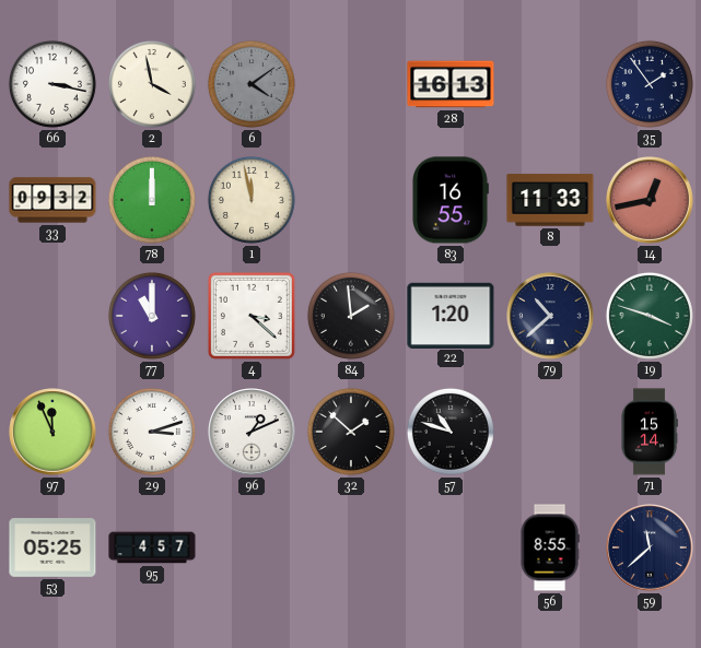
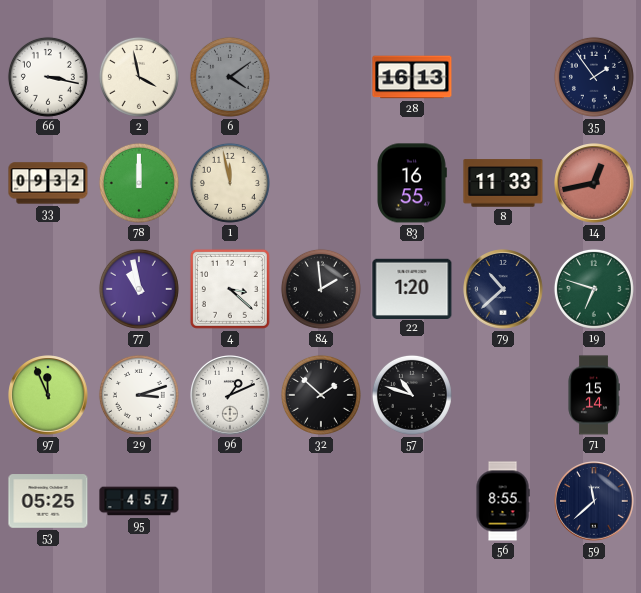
77: 11:00 -> 10:58
19: 3:48 -> 6:48
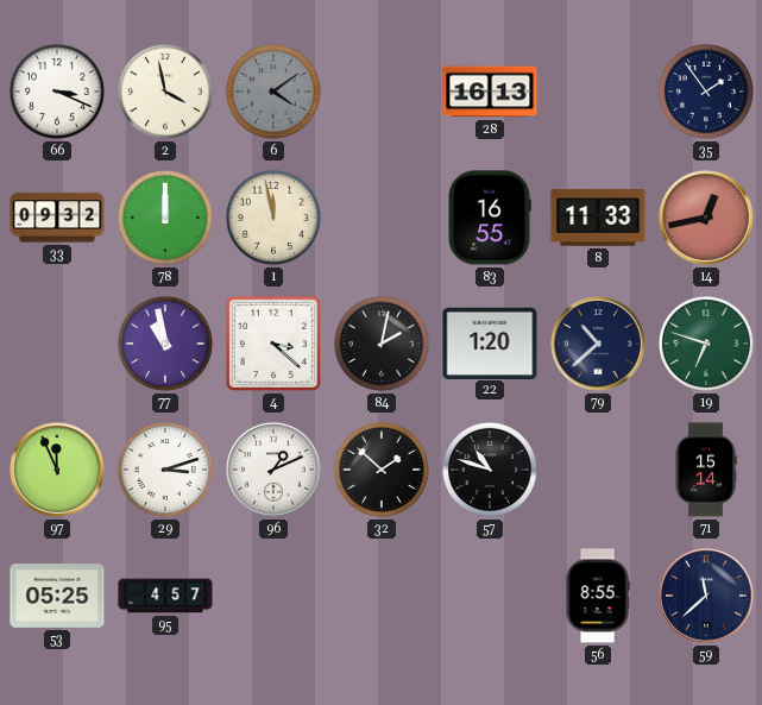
66: 3:17 -> 3:19
84: 1:59 -> 2:02
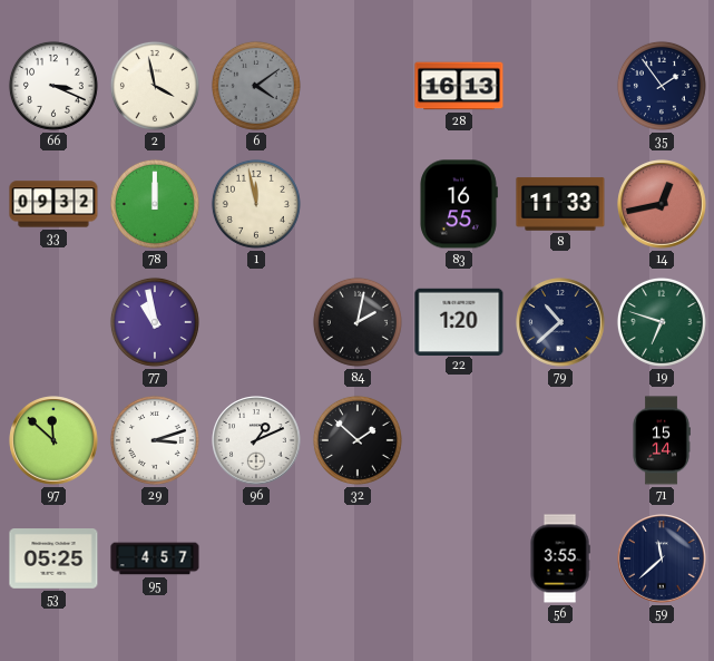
4: 3:22 -> none
97: 11:56 -> 11:52
57: 10:48 -> none
56: 8:55 -> 3:55
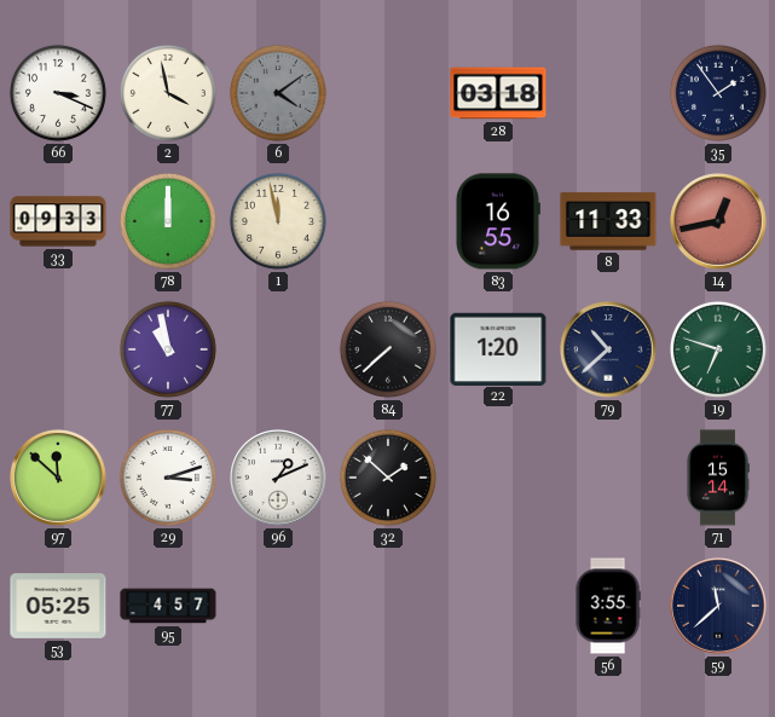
28: 16:13 -> 03:18
33: 09:32 -> 09:33
84: 2:02 -> 7:38
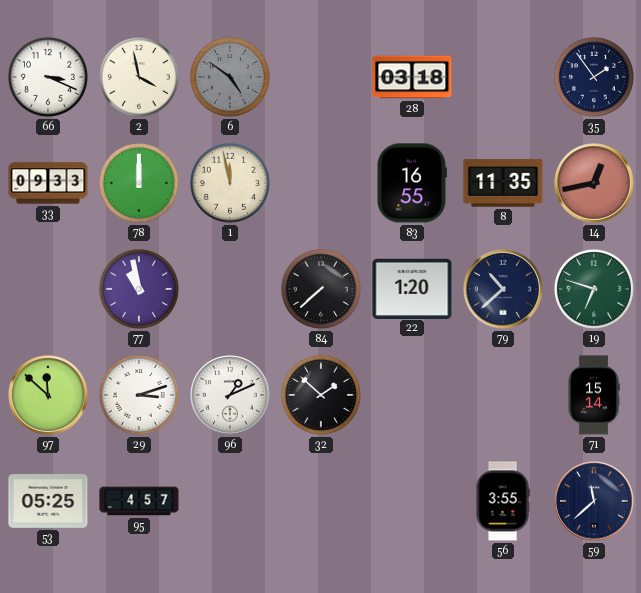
6: 4:09 -> 4:51
8: 11:33 -> 11:35
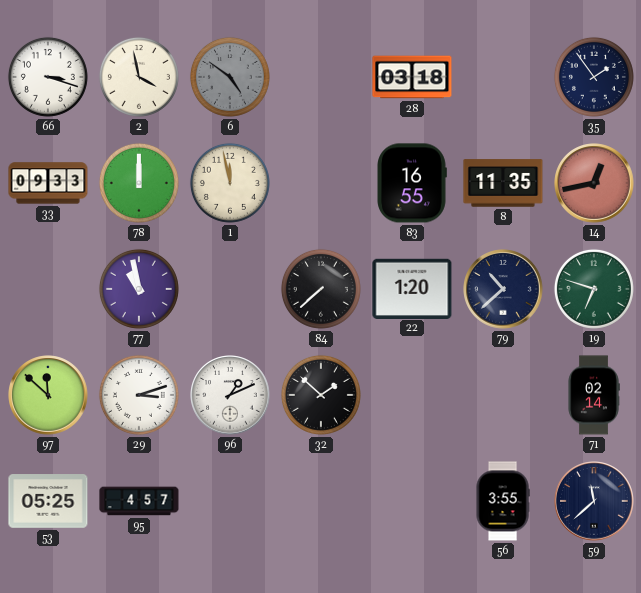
66: 3:19 -> 3:18
71: 15:14 -> 02:14
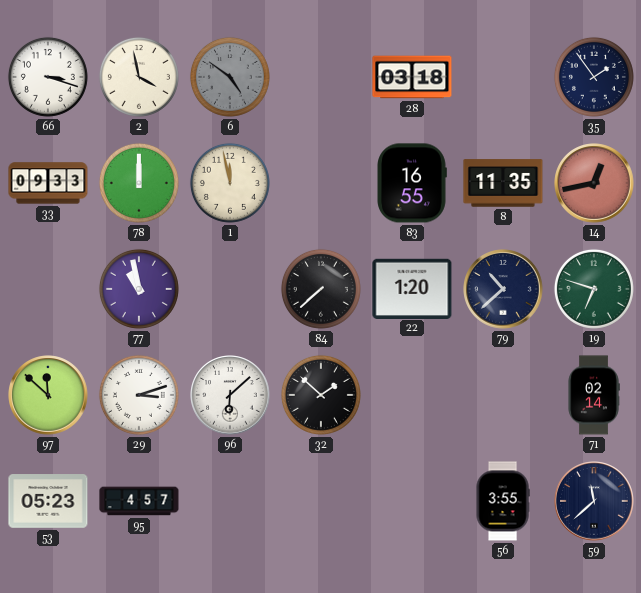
96: 1:11 -> 6:08
53: 05:25 -> 05:23
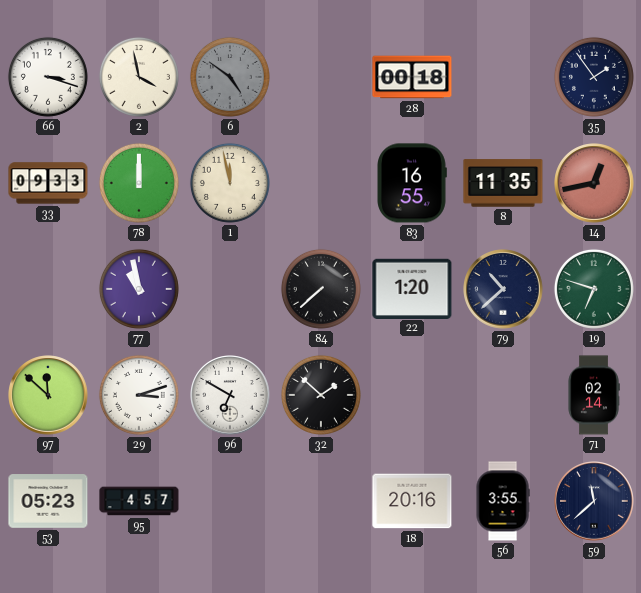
28: 03:18 -> 00:18
96: 6:08 -> 6:50
18: none -> 20:16
